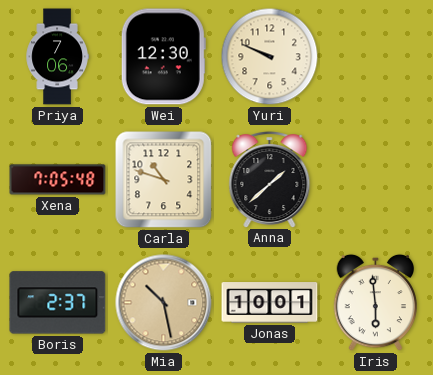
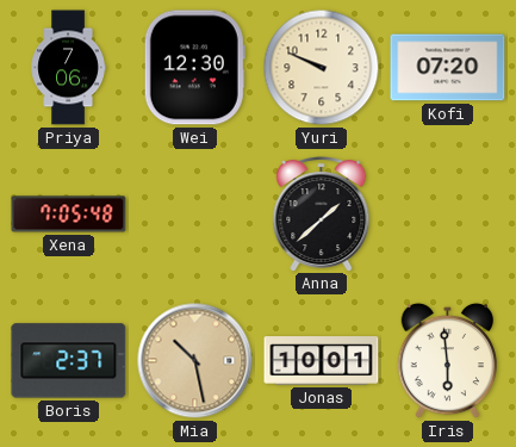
Kofi: none -> 07:20
Carla: 10:48 -> none
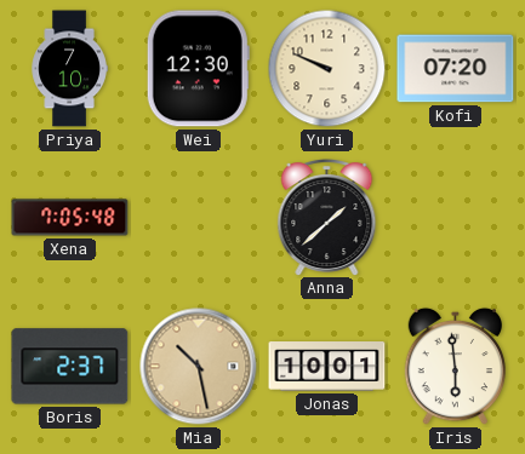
Priya: 7:06 -> 7:10
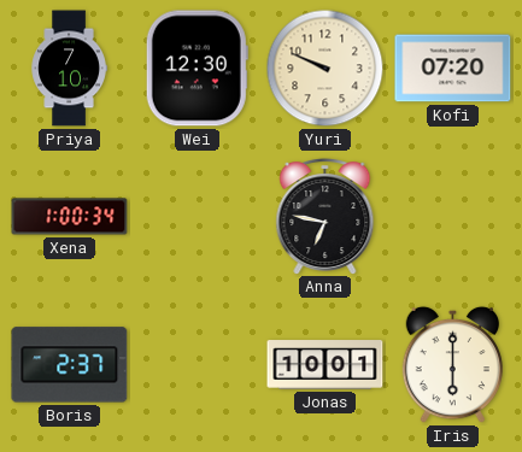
Xena: 7:05 -> 1:00
Anna: 1:38 -> 6:47
Mia: 10:28 -> none
Iris: 5:59 -> 6:00
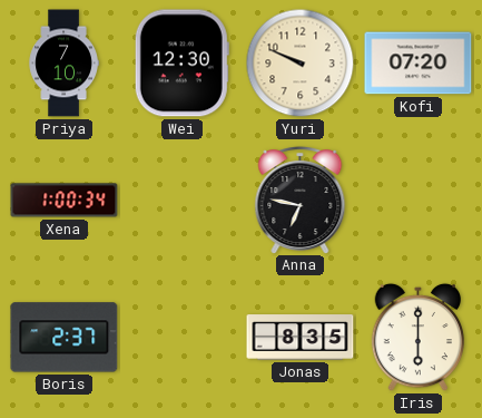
Jonas: 10:01 -> 8:35
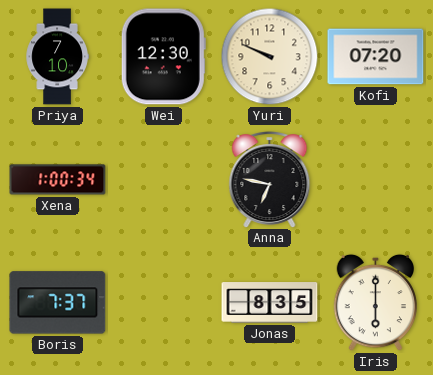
Boris: 2:37 -> 7:37
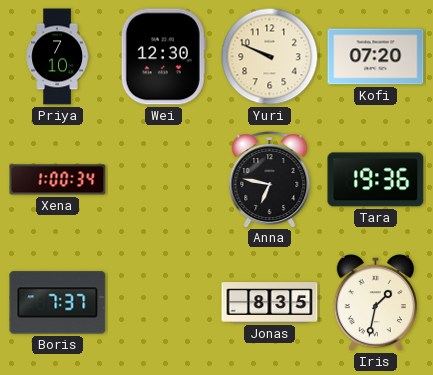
Tara: none -> 19:36
Iris: 6:00 -> 1:32
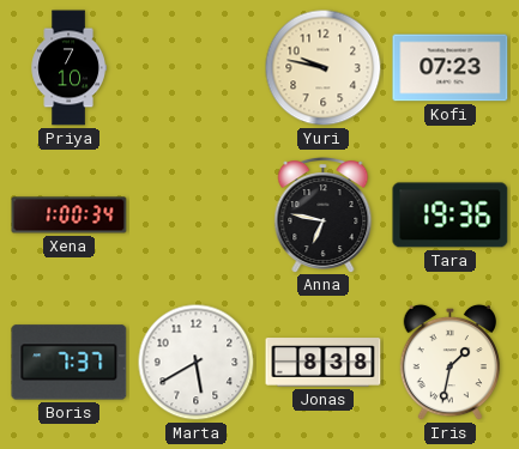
Wei: 12:30 -> none
Yuri: 9:49 -> 9:47
Kofi: 07:20 -> 07:23
Marta: none -> 5:40
Jonas: 8:35 -> 8:38
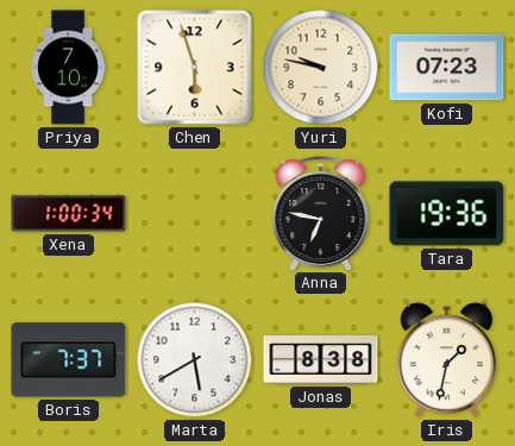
Chen: none -> 5:57
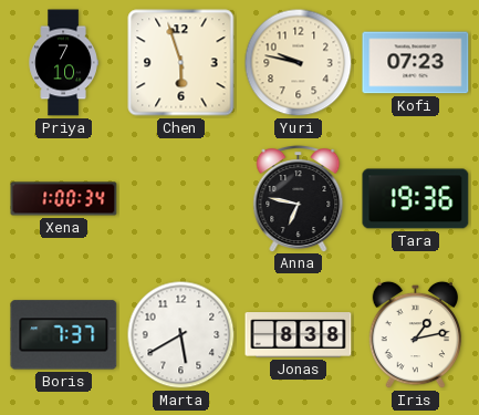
Iris: 1:32 -> 1:13
